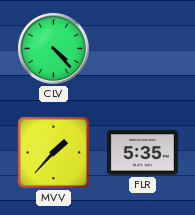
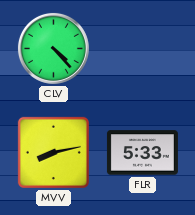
MVV: 1:37 -> 8:13
FLR: 5:35 -> 5:33
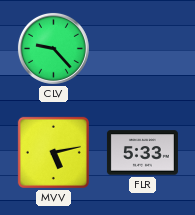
CLV: 4:23 -> 9:23
MVV: 8:13 -> 5:13
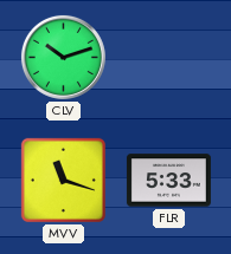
CLV: 9:23 -> 10:12
MVV: 5:13 -> 11:18
